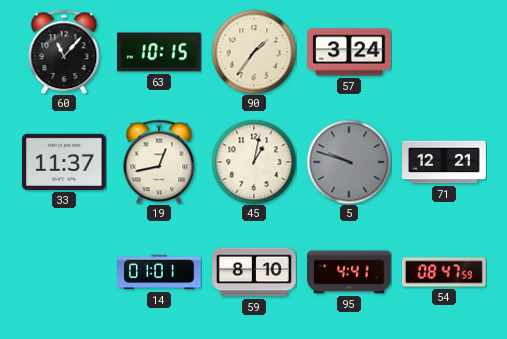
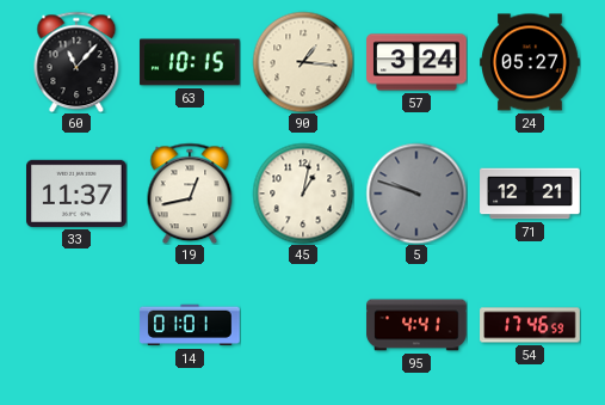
90: 1:36 -> 1:16
24: none -> 05:27
59: 8:10 -> none
54: 08:47 -> 17:46
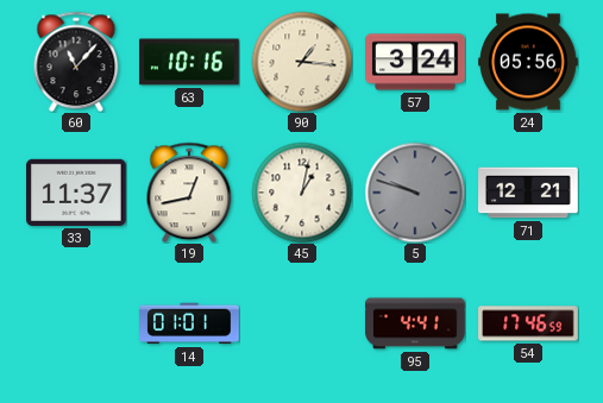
63: 10:15 -> 10:16
24: 05:27 -> 05:56
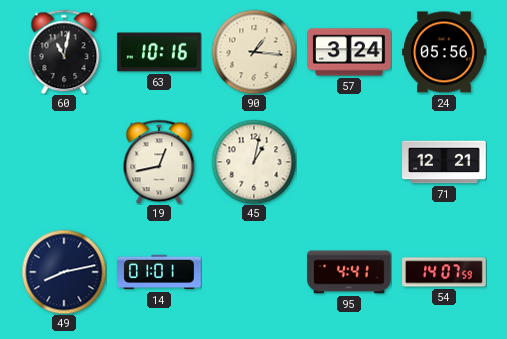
60: 11:07 -> 11:02
33: 11:37 -> none
5: 9:48 -> none
49: none -> 8:13
54: 17:46 -> 14:07
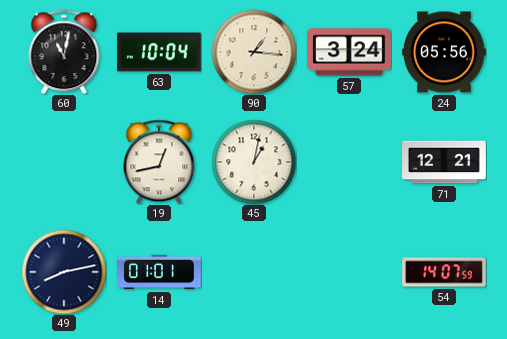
63: 10:16 -> 10:04
95: 4:41 -> none
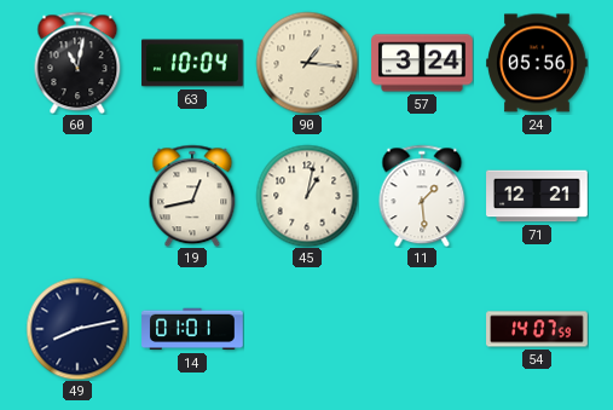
11: none -> 1:29
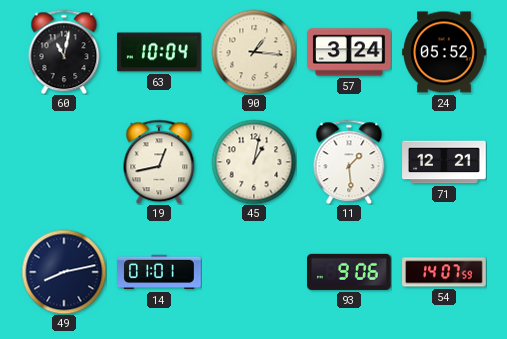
24: 05:56 -> 05:52
93: none -> 9:06
